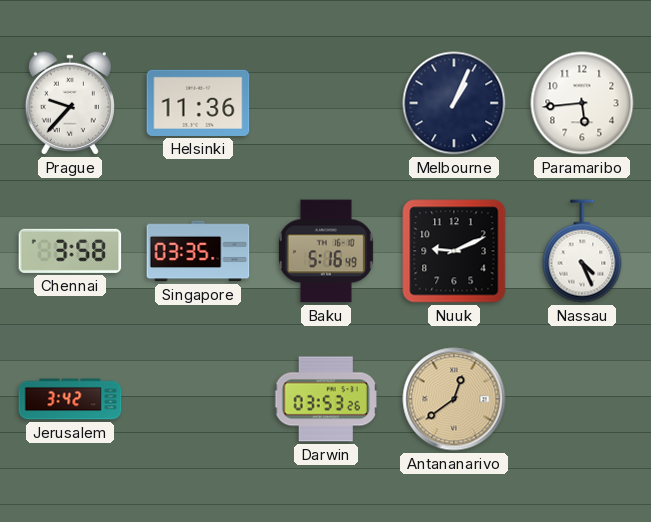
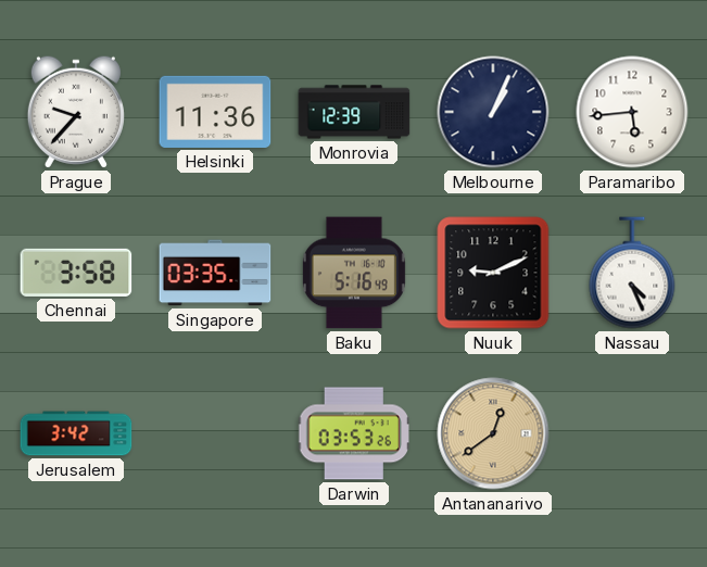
Monrovia: none -> 12:39
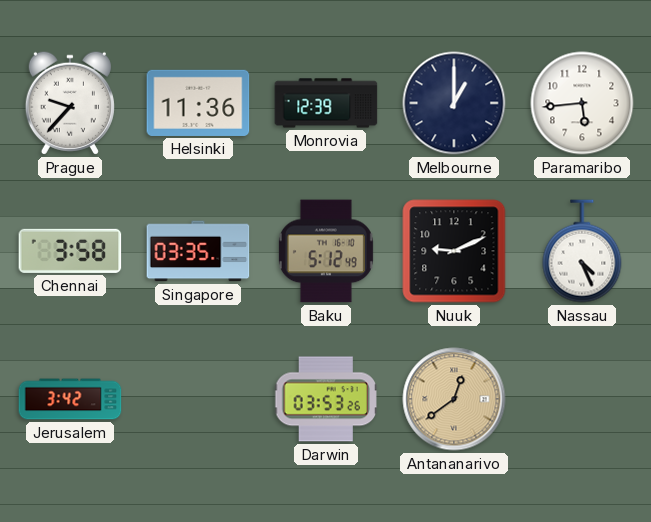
Melbourne: 1:04 -> 1:00
Baku: 5:16 -> 5:12
